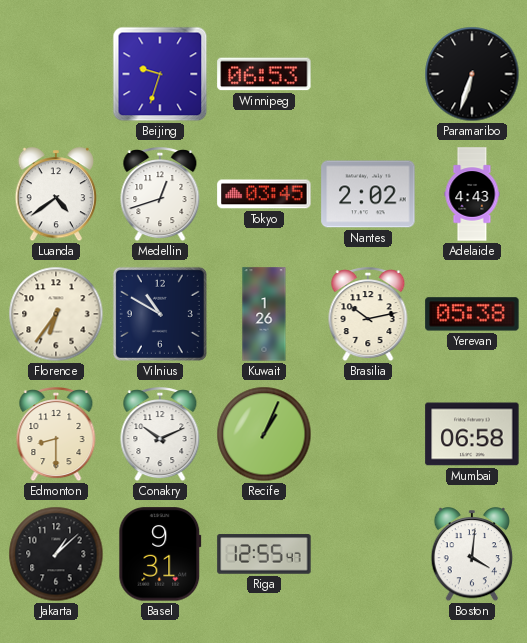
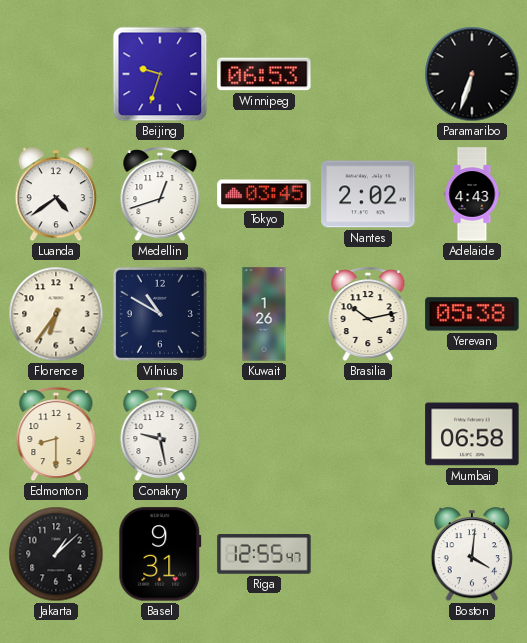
Conakry: 10:11 -> 9:28
Recife: 1:04 -> none
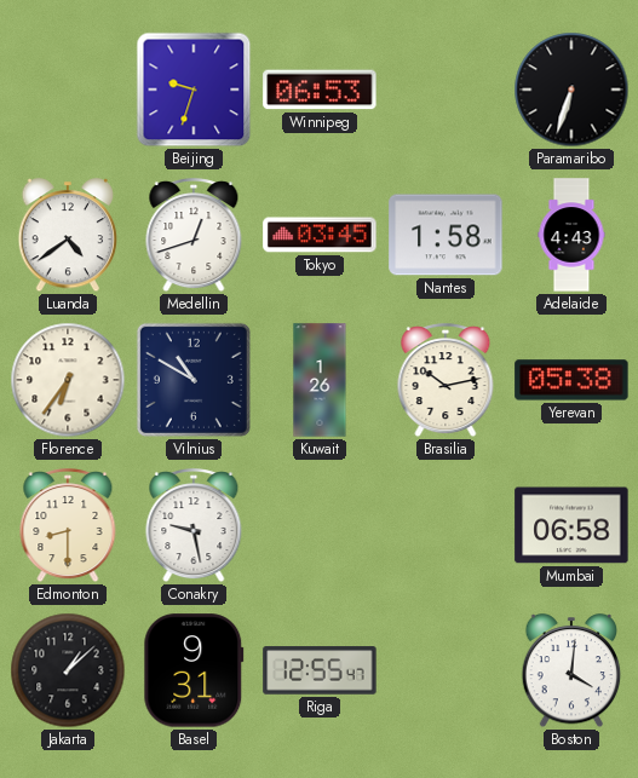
Nantes: 2:02 -> 1:58
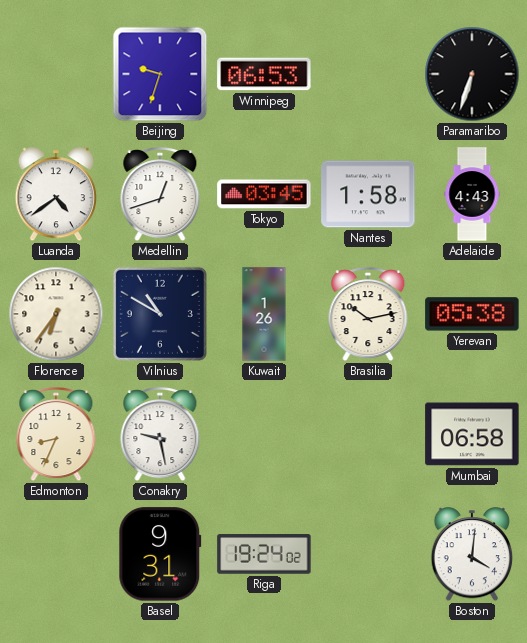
Edmonton: 8:30 -> 8:34
Jakarta: 1:08 -> none
Riga: 12:55 -> 19:24
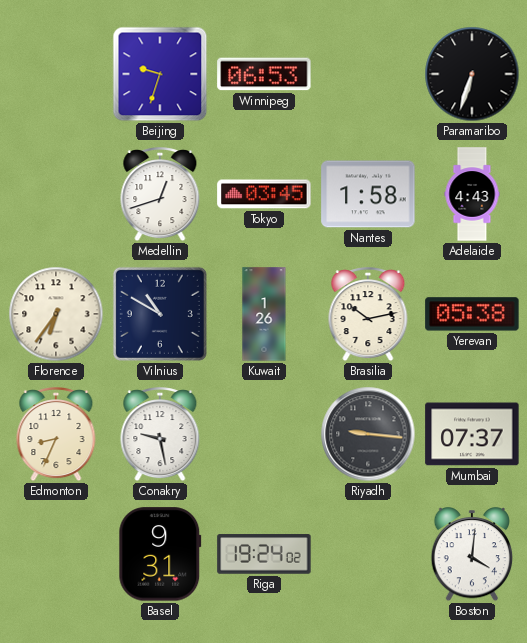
Luanda: 4:39 -> none
Riyadh: none -> 9:16
Mumbai: 06:58 -> 07:37
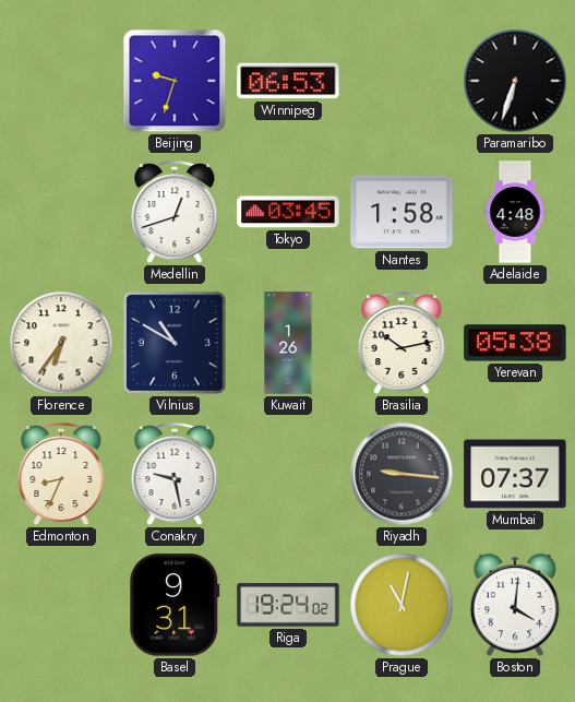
Adelaide: 4:43 -> 4:48
Prague: none -> 11:02
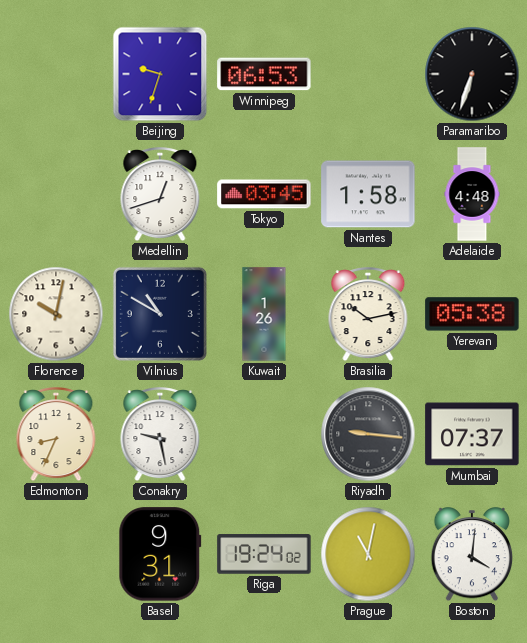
Florence: 6:36 -> 10:02
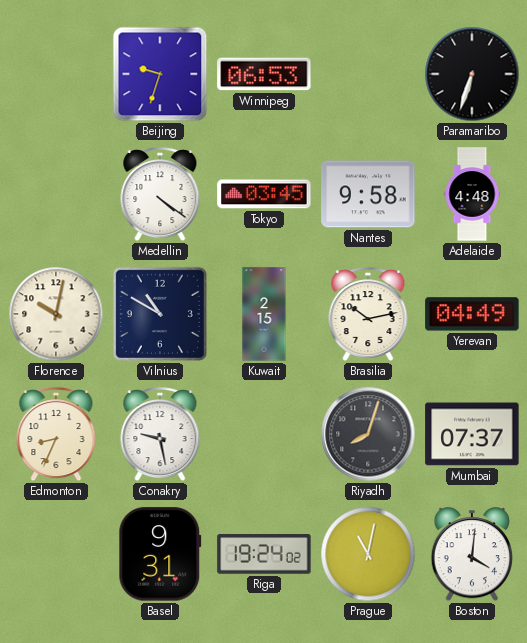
Medellin: 12:42 -> 4:21
Nantes: 1:58 -> 9:58
Kuwait: 1:26 -> 2:15
Yerevan: 05:38 -> 04:49
Riyadh: 9:16 -> 8:03
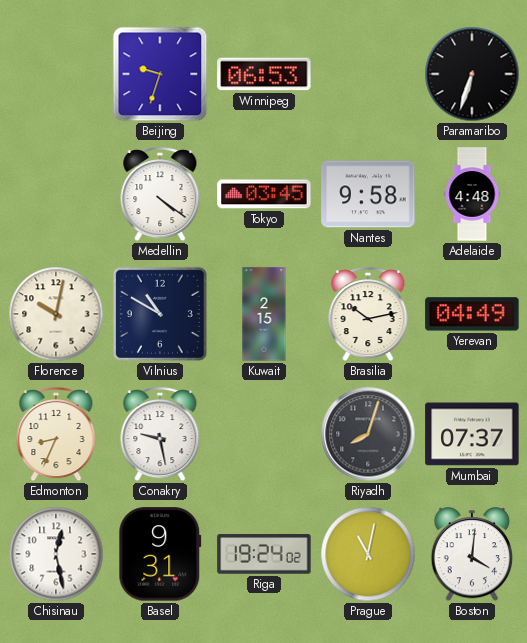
Chisinau: none -> 12:28
